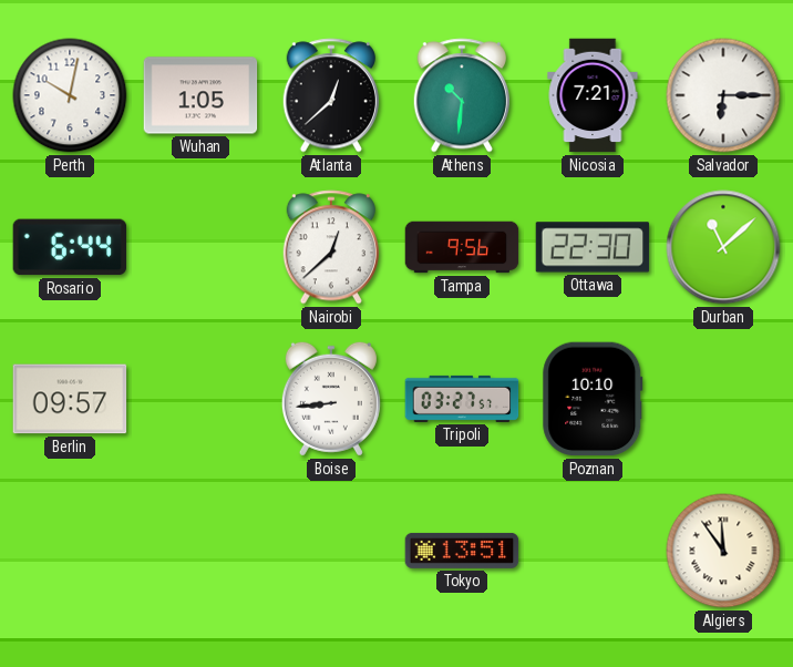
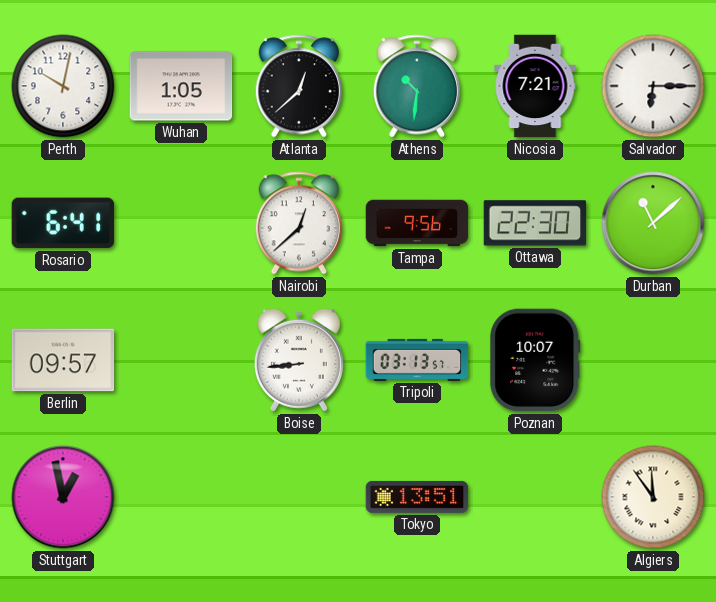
Rosario: 6:44 -> 6:41
Tripoli: 03:27 -> 03:13
Poznan: 10:10 -> 10:07
Stuttgart: none -> 12:58
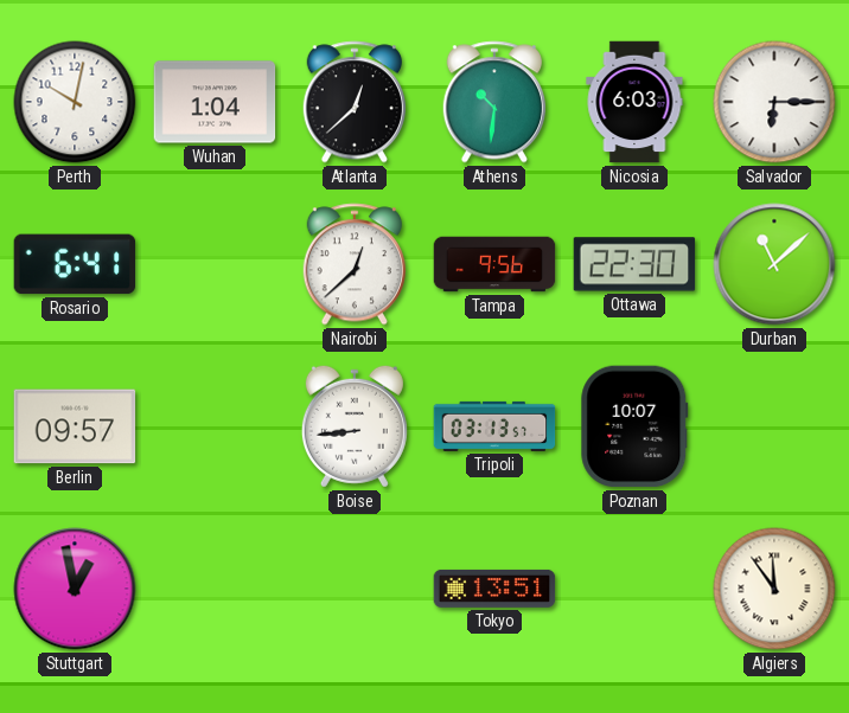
Wuhan: 1:05 -> 1:04
Nicosia: 7:21 -> 6:03
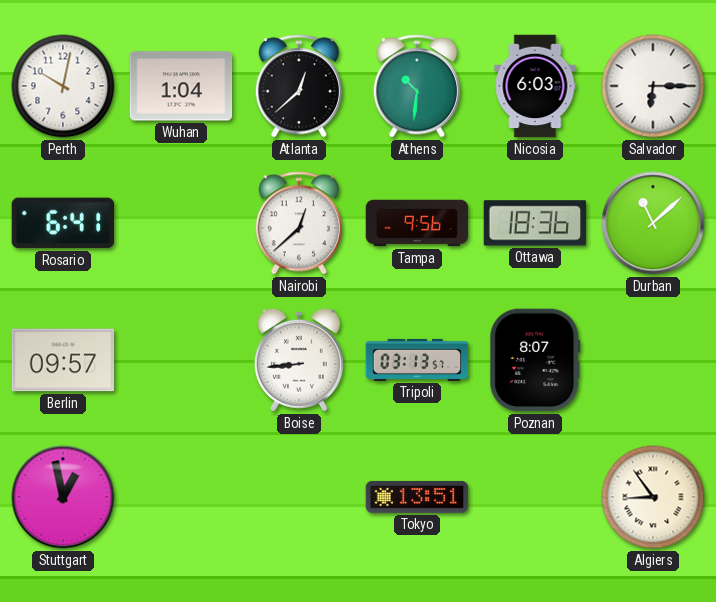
Ottawa: 22:30 -> 18:36
Poznan: 10:07 -> 8:07
Algiers: 11:54 -> 8:54
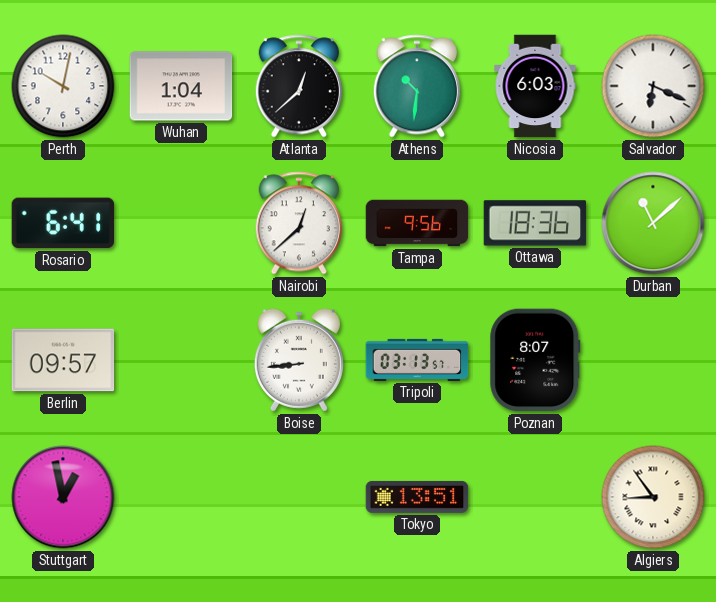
Salvador: 6:15 -> 6:19
